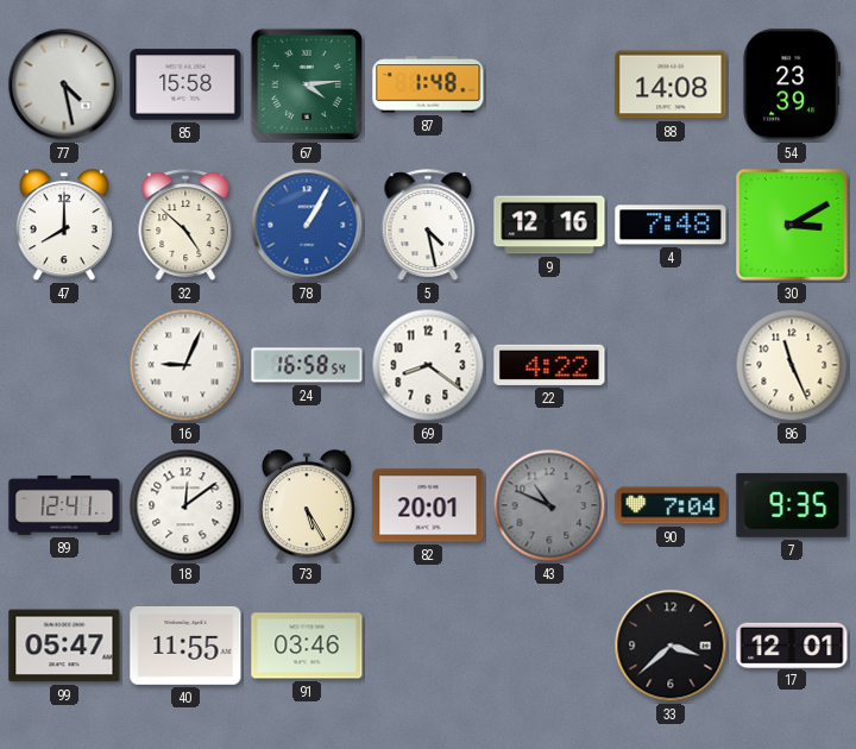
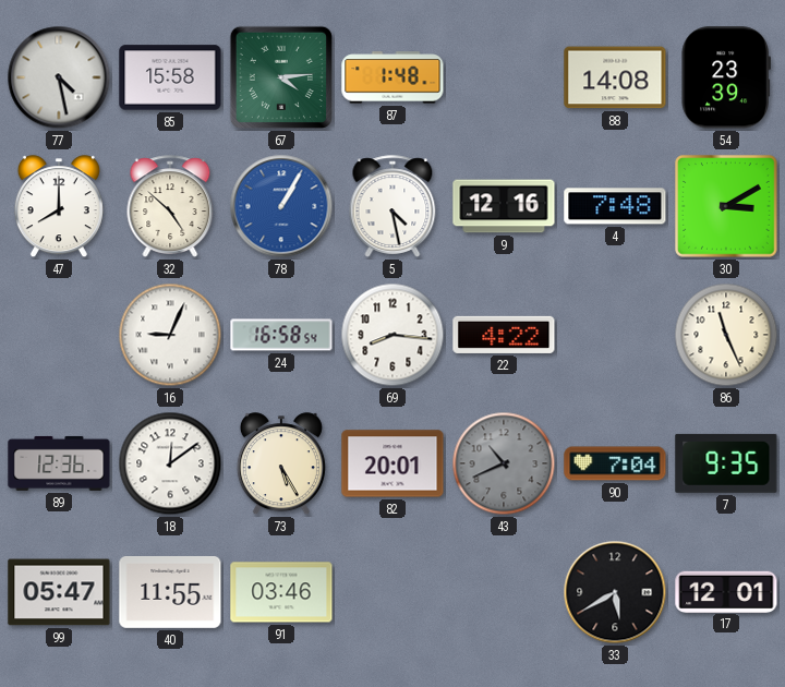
69: 8:21 -> 8:16
89: 12:41 -> 12:36
43: 10:49 -> 10:41
33: 3:38 -> 5:40
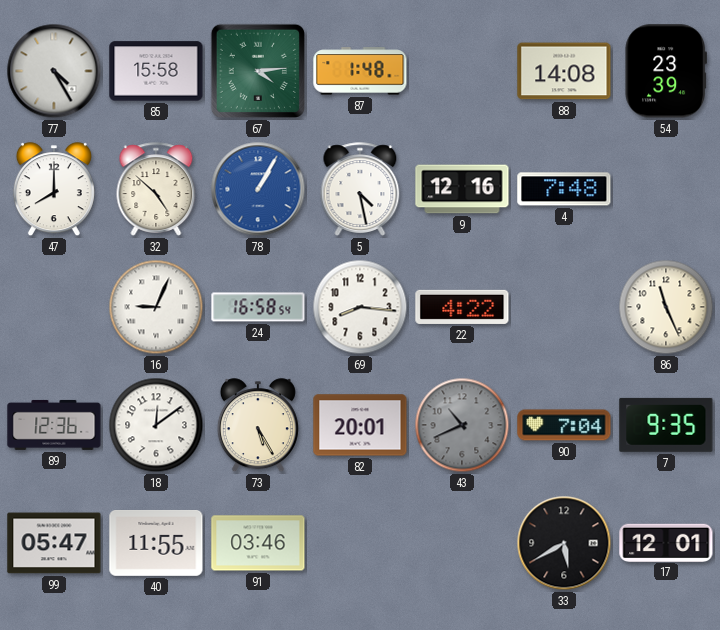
77: 4:28 -> 4:25
30: 3:10 -> none
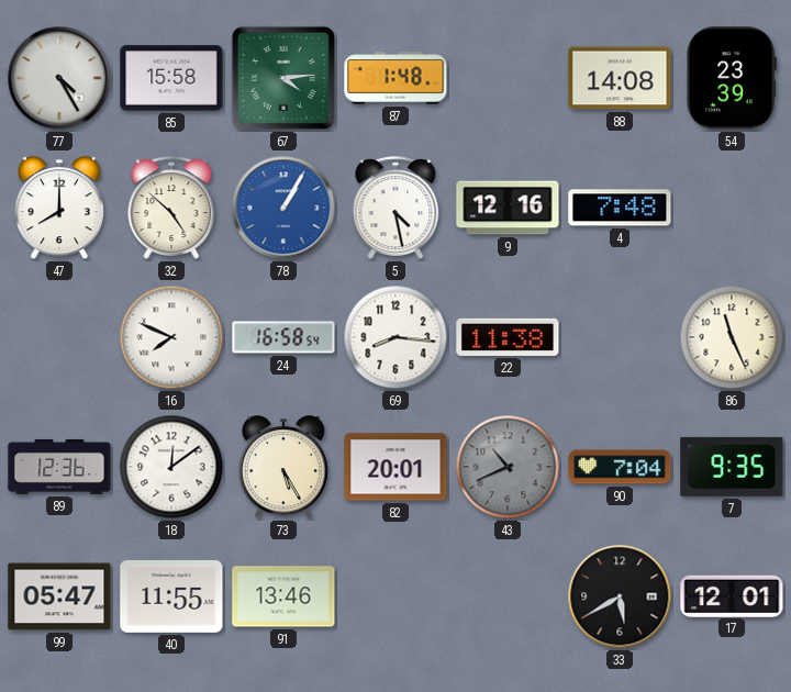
16: 9:04 -> 7:49
22: 4:22 -> 11:38
91: 03:46 -> 13:46
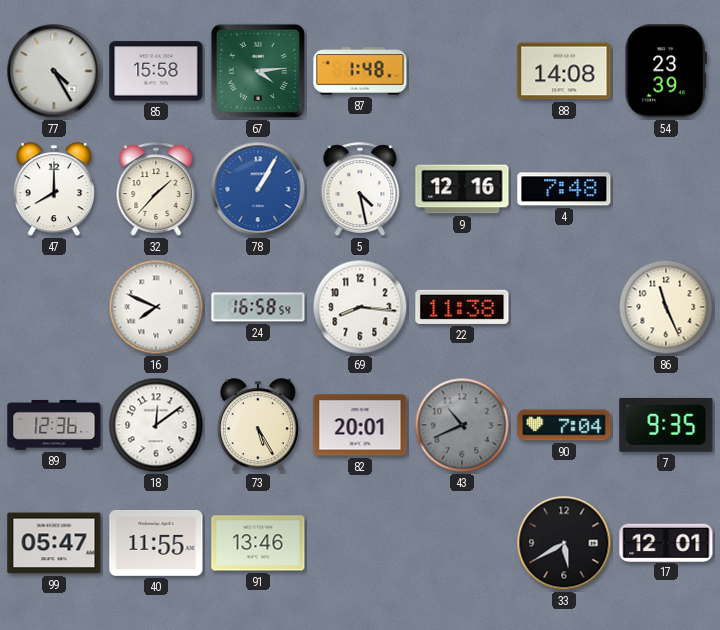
32: 4:52 -> 1:37
